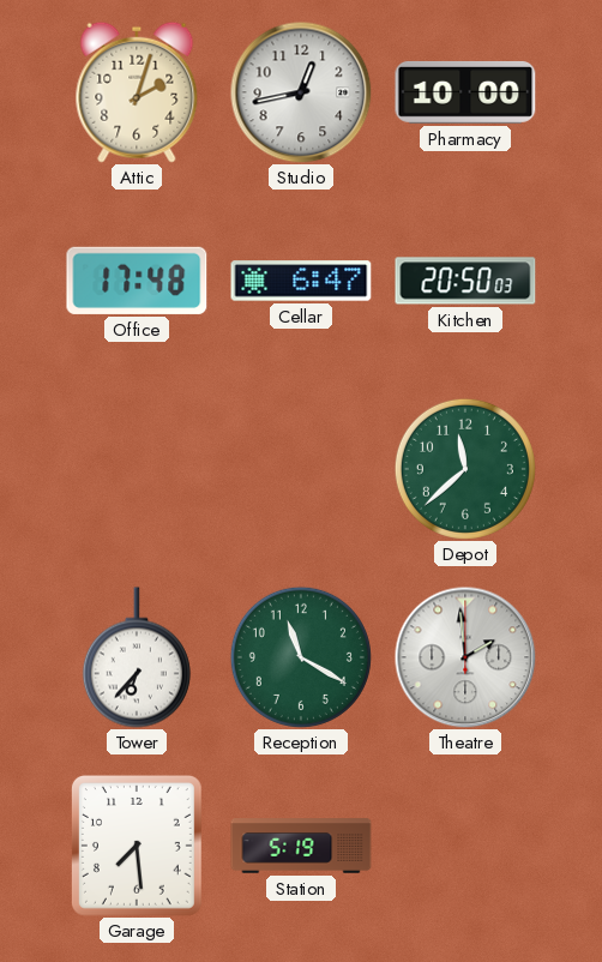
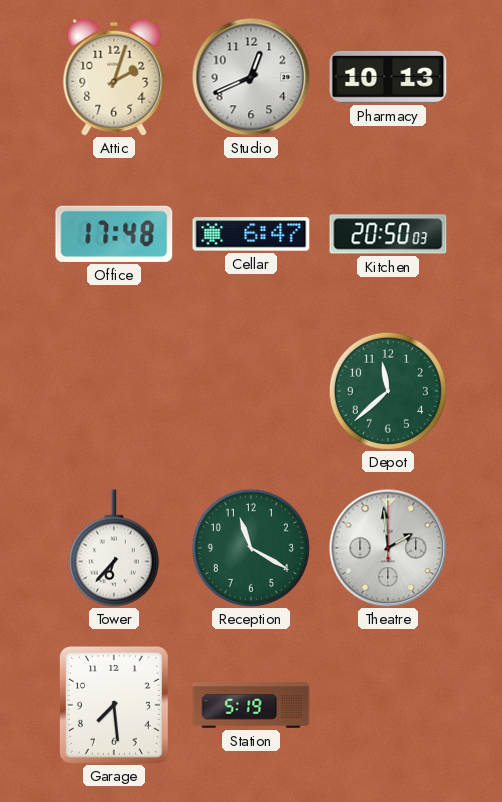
Studio: 12:43 -> 12:41
Pharmacy: 10:00 -> 10:13
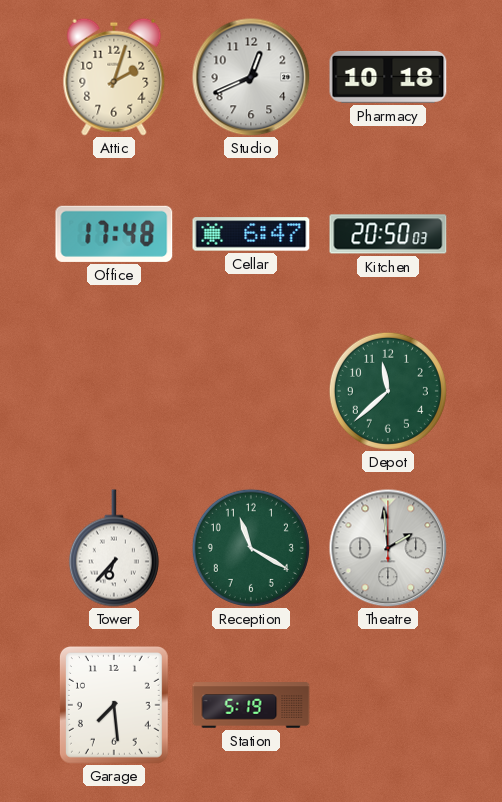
Pharmacy: 10:13 -> 10:18
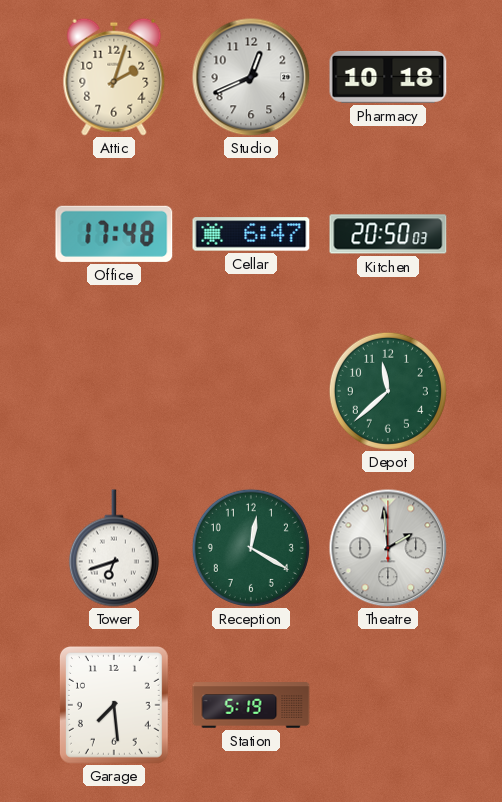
Tower: 6:37 -> 6:42
Reception: 11:20 -> 12:20
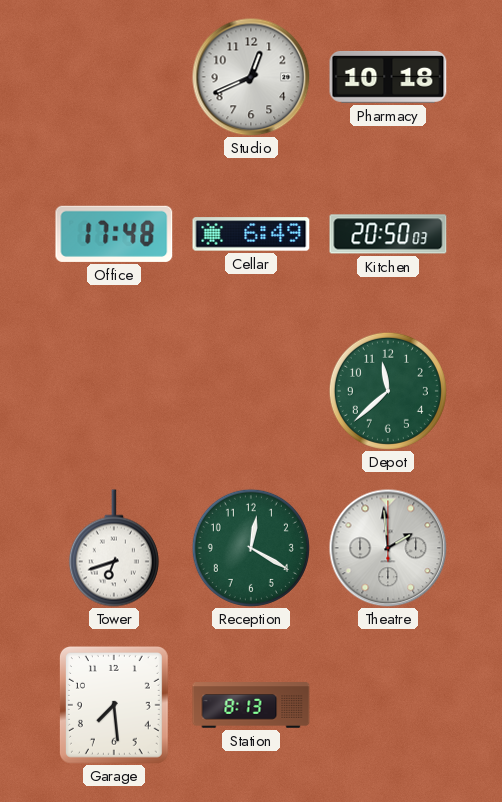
Attic: 2:03 -> none
Cellar: 6:47 -> 6:49
Station: 5:19 -> 8:13
